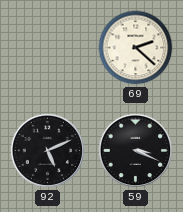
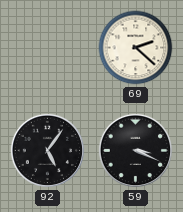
92: 5:11 -> 5:06
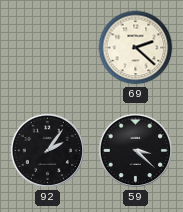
92: 5:06 -> 2:06
59: 3:19 -> 3:22
